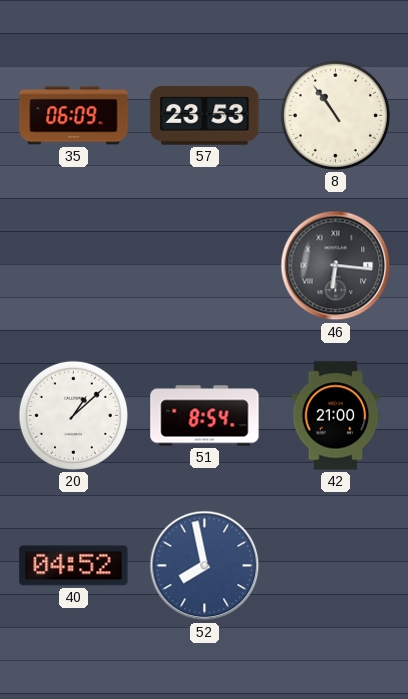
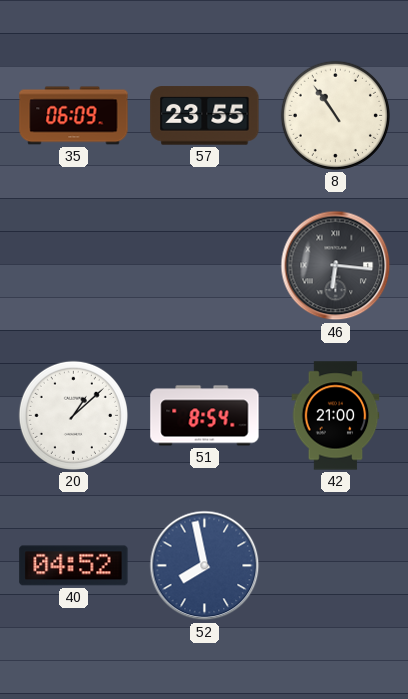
57: 23:53 -> 23:55
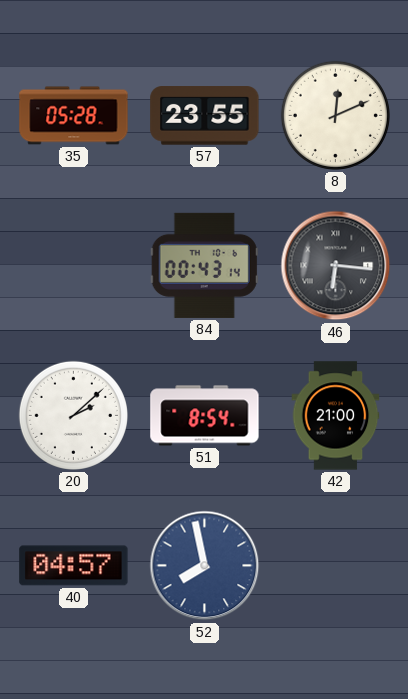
35: 06:09 -> 05:28
8: 10:54 -> 12:11
84: none -> 00:43
20: 1:08 -> 2:08
40: 04:52 -> 04:57
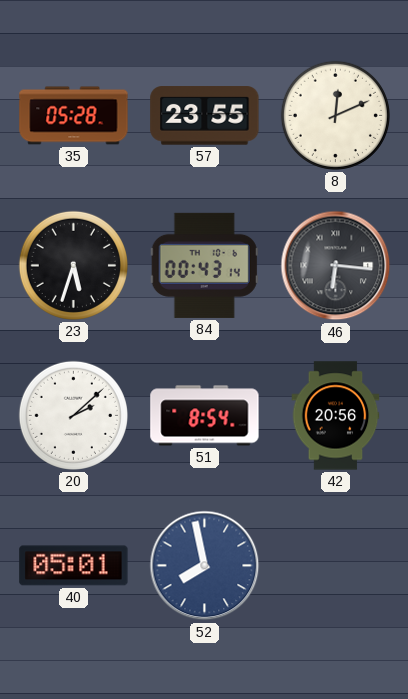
23: none -> 5:33
42: 21:00 -> 20:56
40: 04:57 -> 05:01
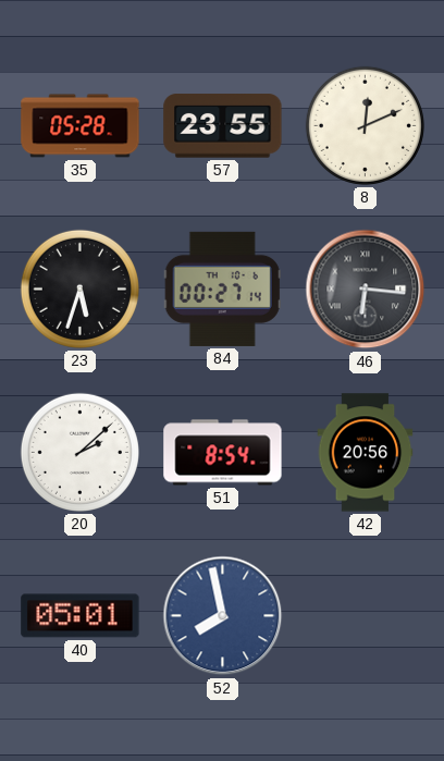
84: 00:43 -> 00:27
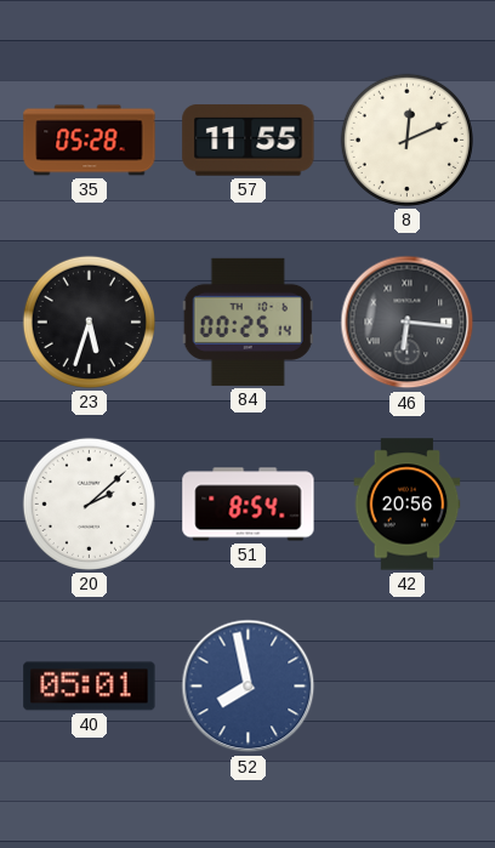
57: 23:55 -> 11:55
84: 00:27 -> 00:25
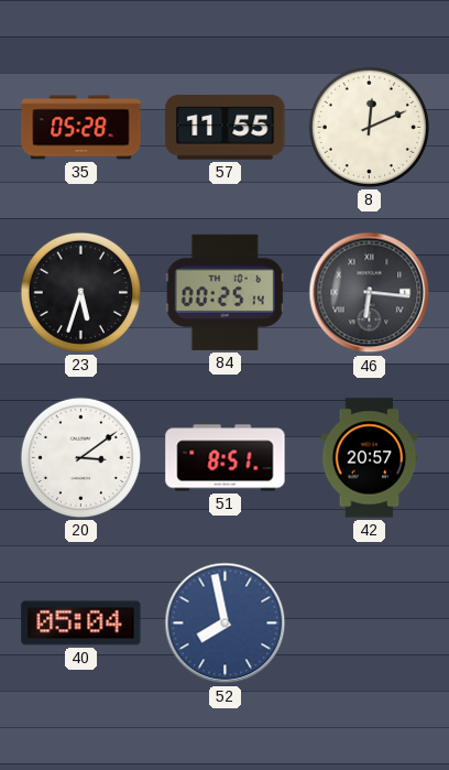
20: 2:08 -> 3:09
51: 8:54 -> 8:51
42: 20:56 -> 20:57
40: 05:01 -> 05:04
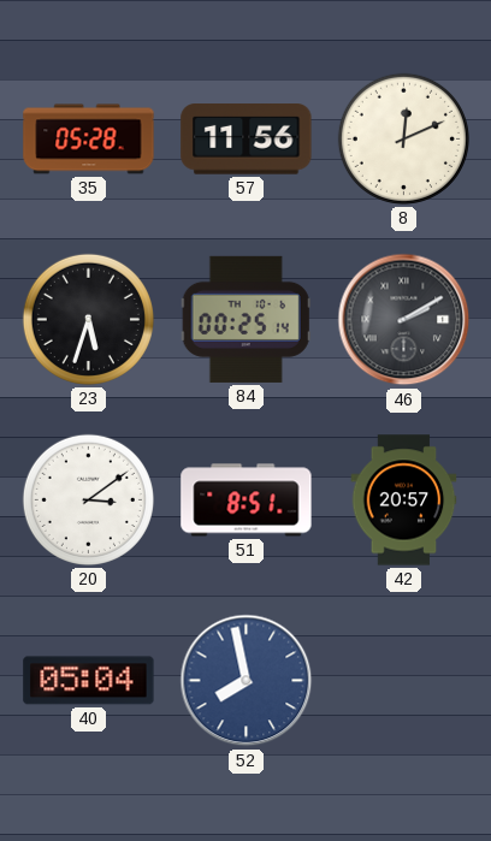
57: 11:55 -> 11:56
46: 6:16 -> 2:10
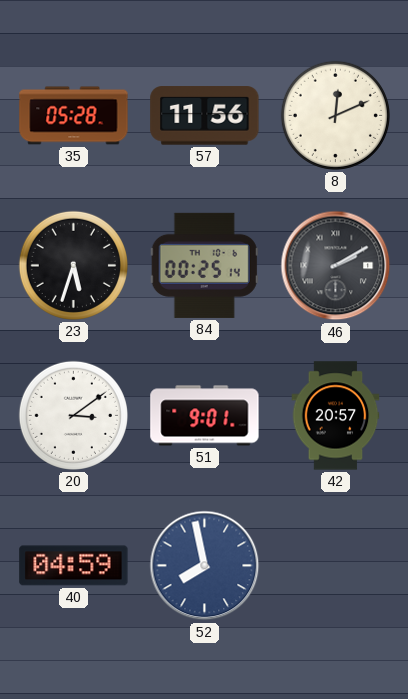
51: 8:51 -> 9:01
40: 05:04 -> 04:59
